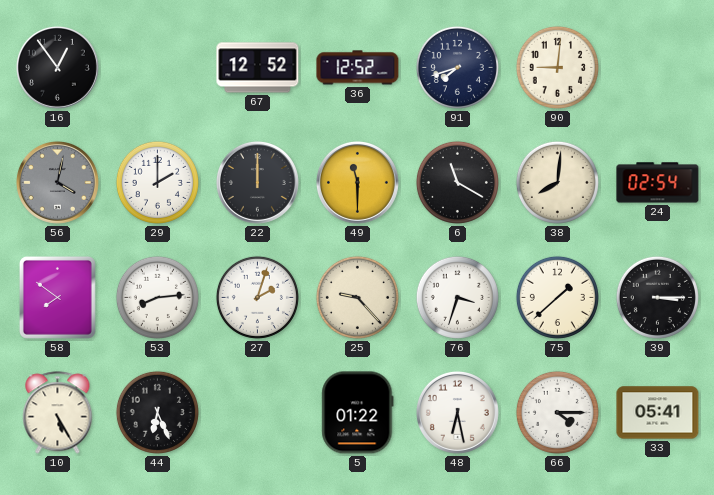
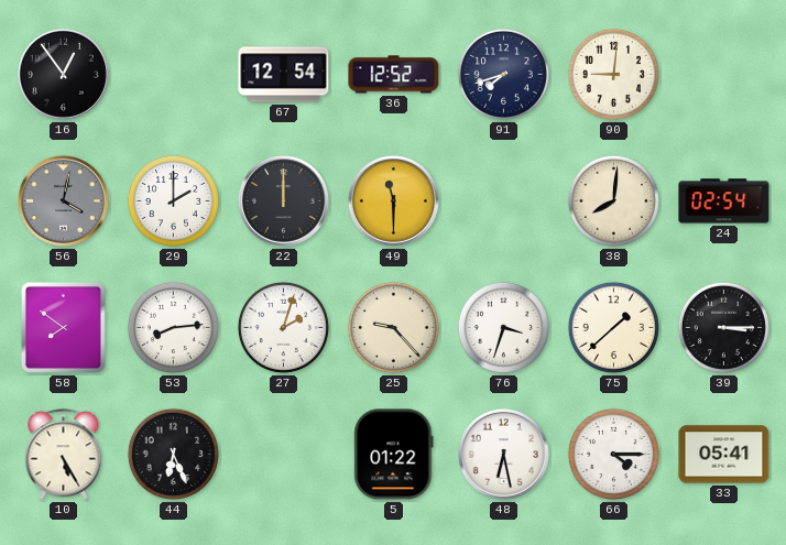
67: 12:52 -> 12:54
6: 11:20 -> none
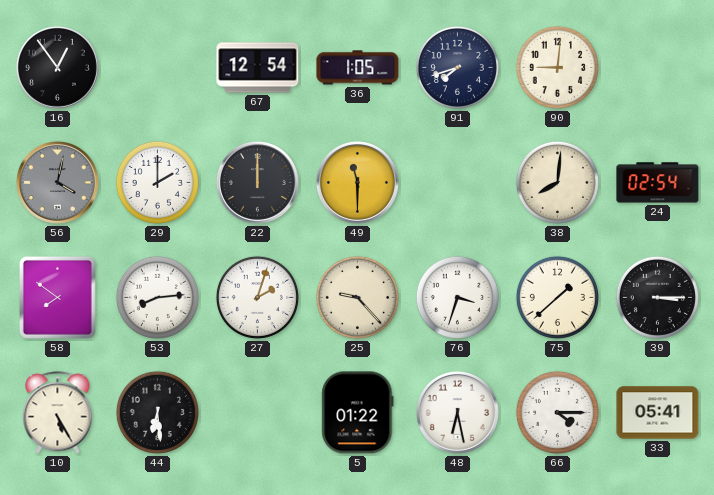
36: 12:52 -> 1:05
44: 6:26 -> 6:29
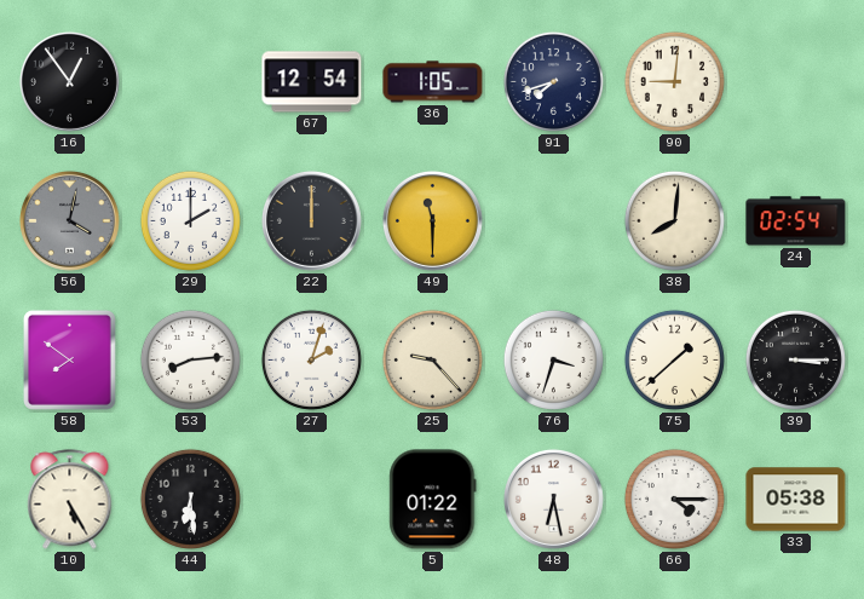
33: 05:41 -> 05:38
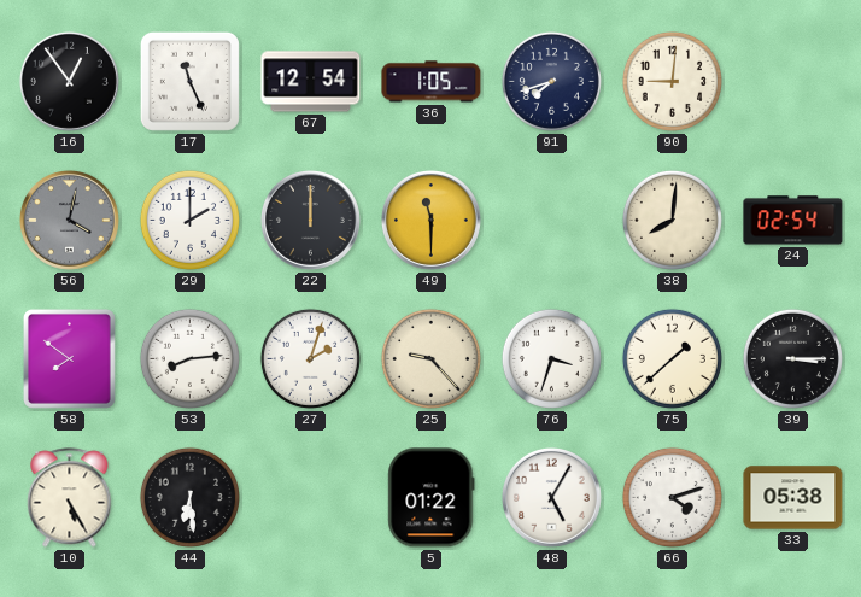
17: none -> 11:26
48: 6:28 -> 5:05
66: 4:15 -> 4:12
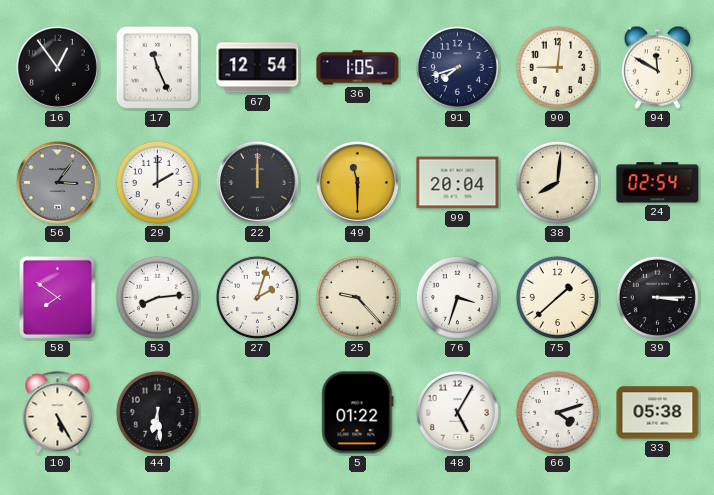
94: none -> 11:50
56: 4:02 -> 3:06
99: none -> 20:04
